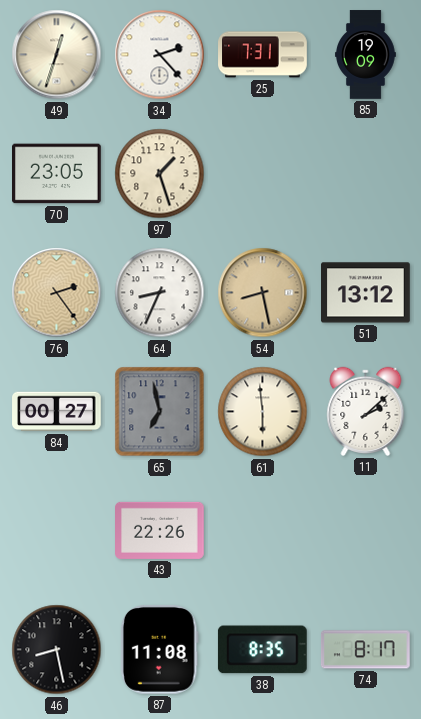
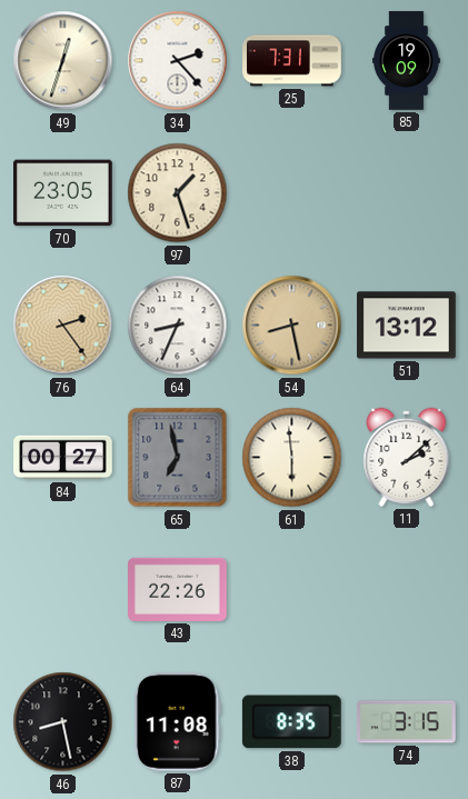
74: 8:17 -> 3:15
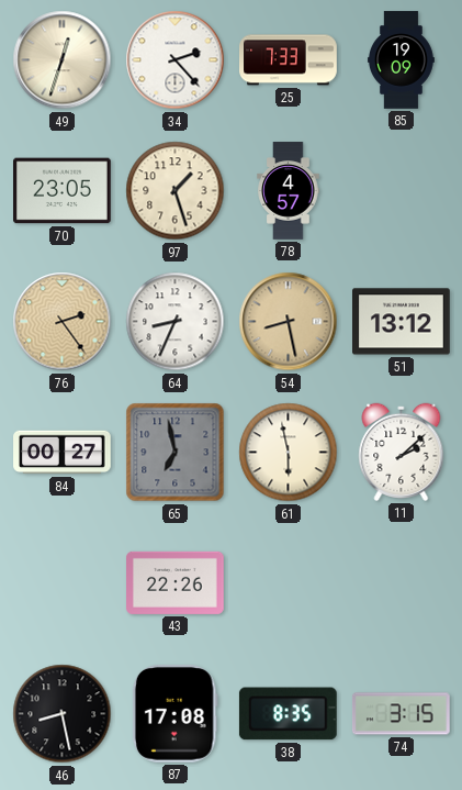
25: 7:31 -> 7:33
78: none -> 4:57
61: 5:59 -> 5:58
87: 11:08 -> 17:08
